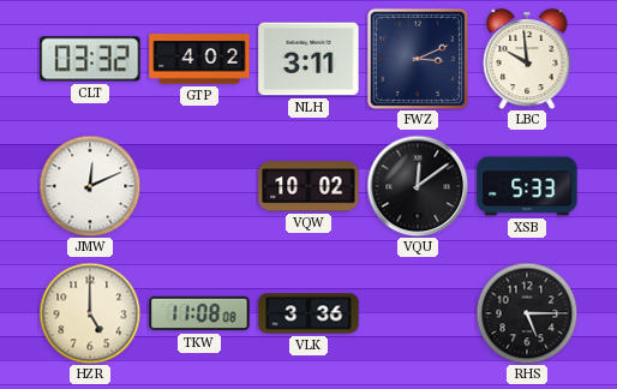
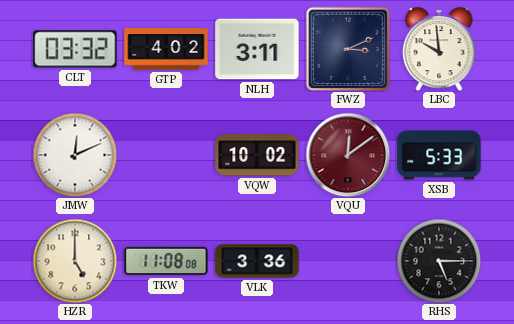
VQU dial: black -> burgundy
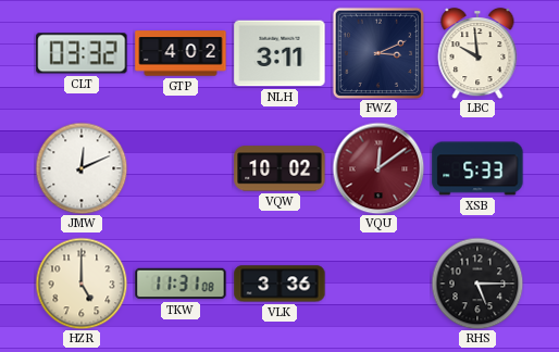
TKW: 11:08 -> 11:31
